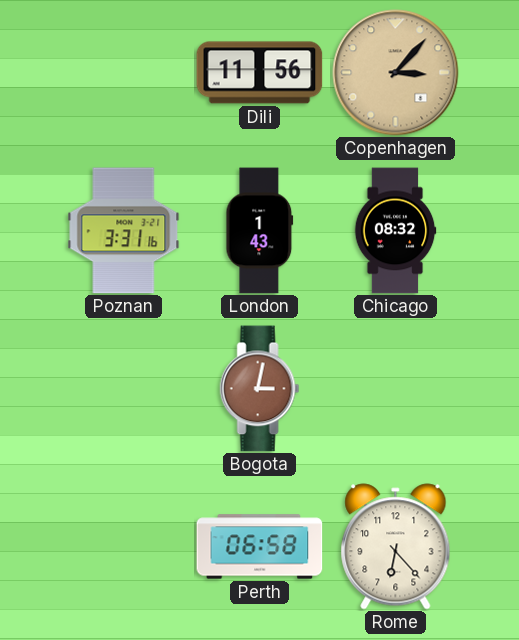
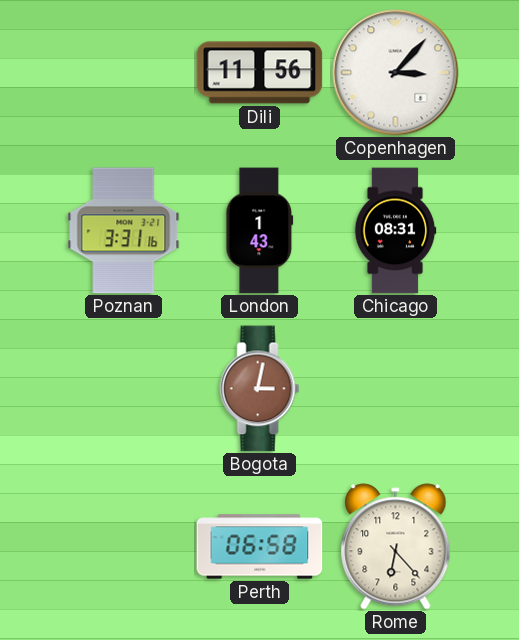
Copenhagen dial: champagne -> white
Chicago: 08:32 -> 08:31
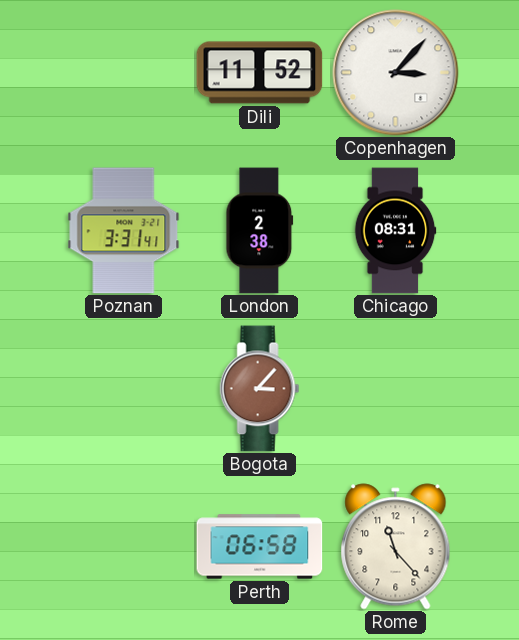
Dili: 11:56 -> 11:52
Poznan: 3:31:16 -> 3:31:41
London: 1:43 -> 2:38
Bogota: 3:02 -> 3:07
Rome: 6:23 -> 11:23
